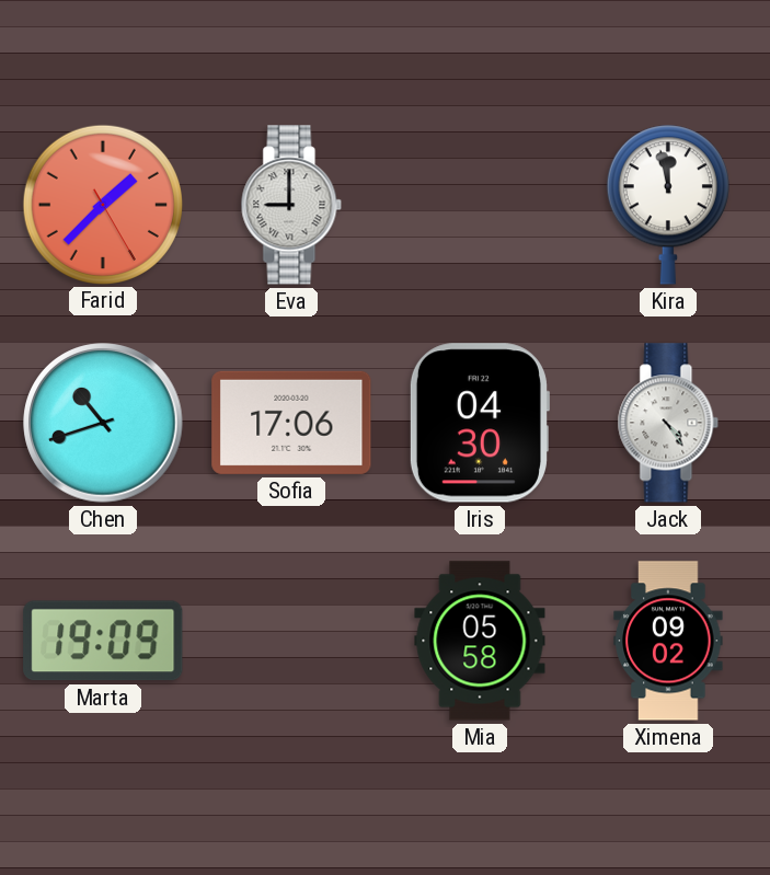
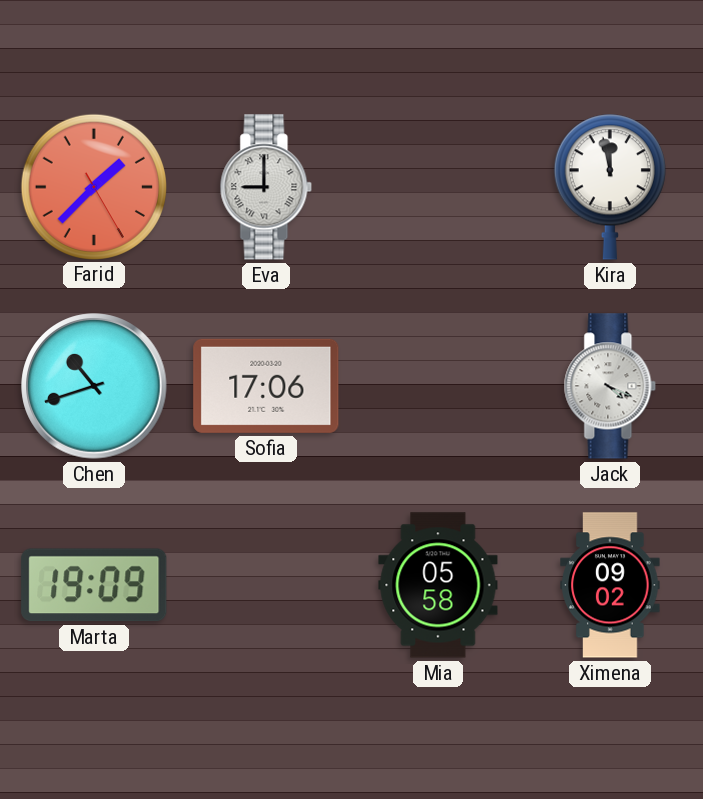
Iris: 04:30 -> none
Jack: 4:24 -> 4:19
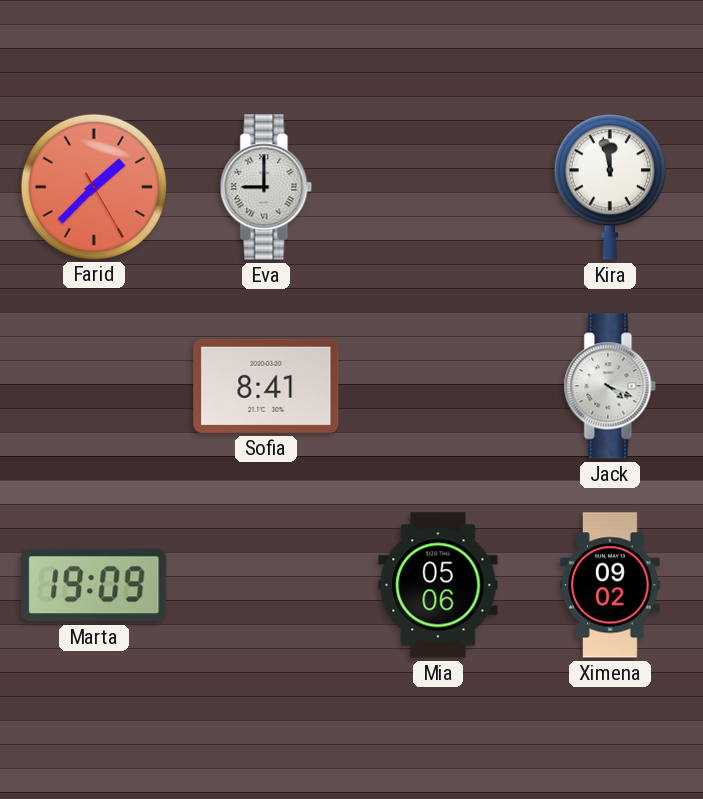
Chen: 10:42 -> none
Sofia: 17:06 -> 8:41
Mia: 05:58 -> 05:06
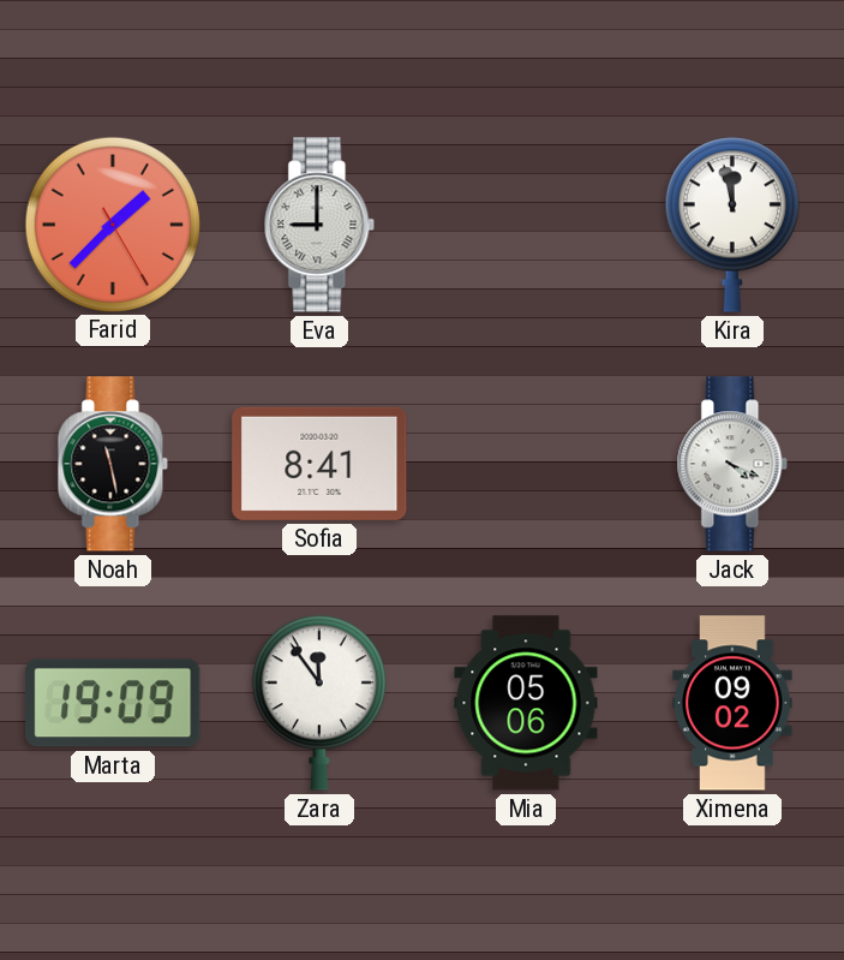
Noah: none -> 11:28
Zara: none -> 11:54
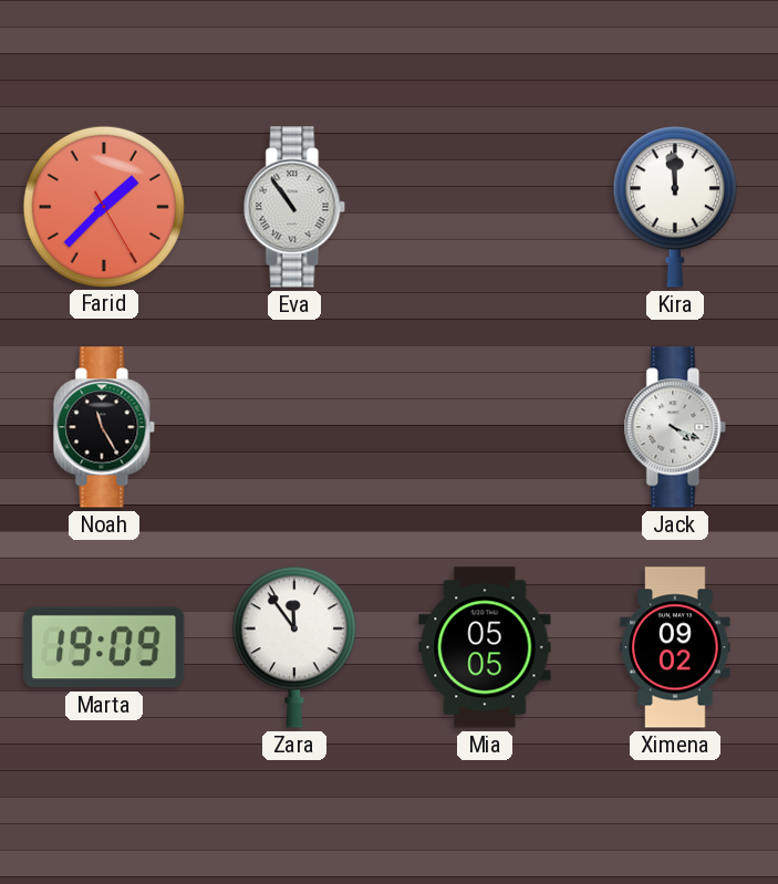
Eva: 9:00 -> 10:54
Kira: 11:58 -> 11:59
Noah: 11:28 -> 11:25
Sofia: 8:41 -> none
Mia: 05:06 -> 05:05
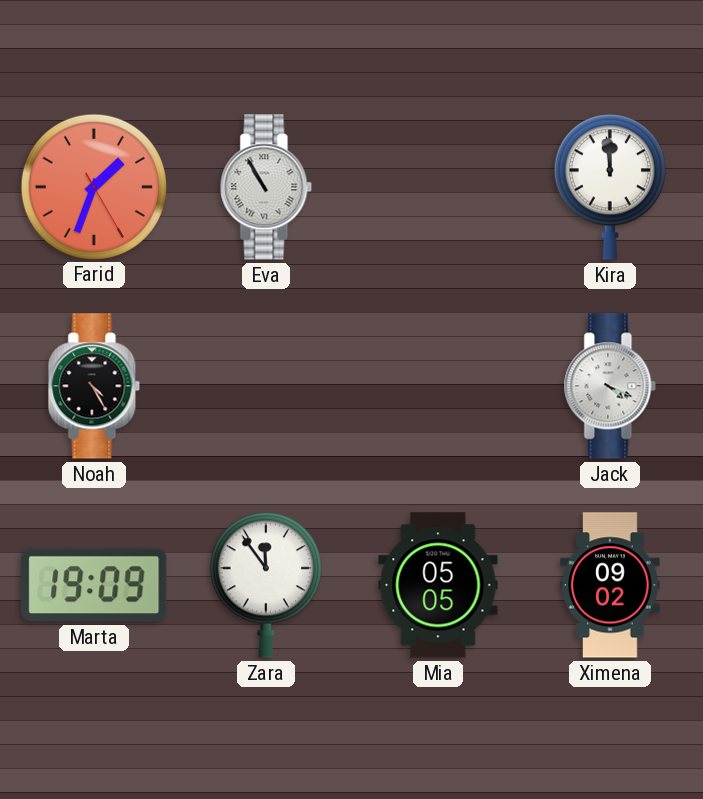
Farid: 1:37 -> 1:33
Eva: 10:54 -> 10:55
Noah: 11:25 -> 4:25
